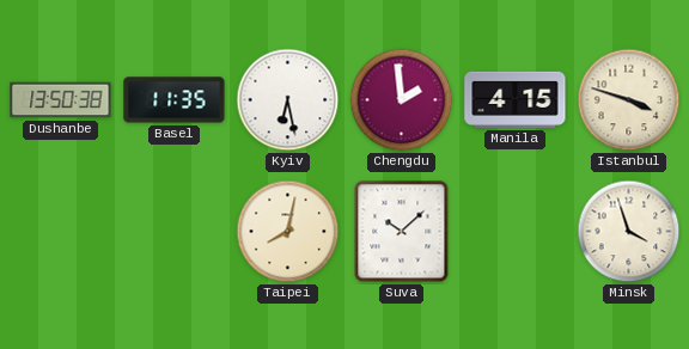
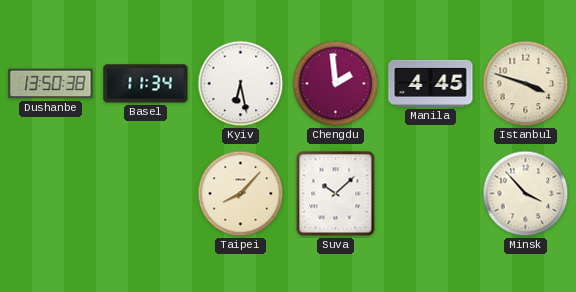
Basel: 11:35 -> 11:34
Manila: 4:15 -> 4:45
Taipei: 8:02 -> 8:07
Minsk: 3:57 -> 3:53
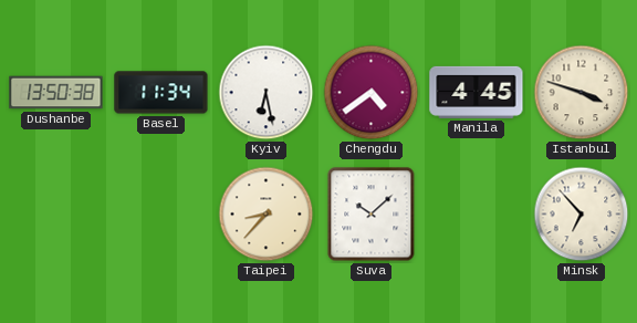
Chengdu: 1:59 -> 4:39
Taipei: 8:07 -> 8:37
Minsk: 3:53 -> 6:53
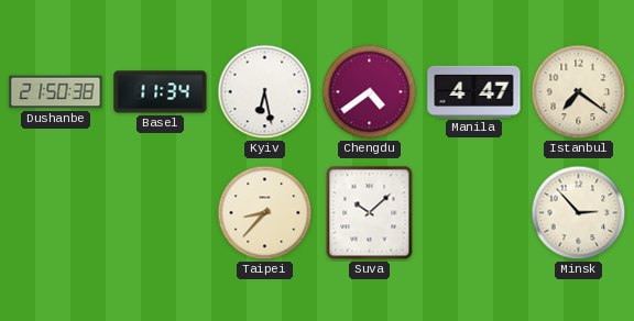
Dushanbe: 13:50 -> 21:50
Manila: 4:45 -> 4:47
Istanbul: 3:48 -> 7:21
Minsk: 6:53 -> 2:53
